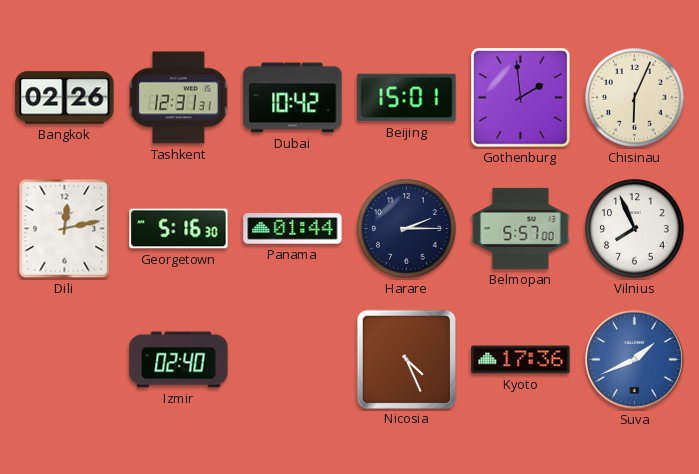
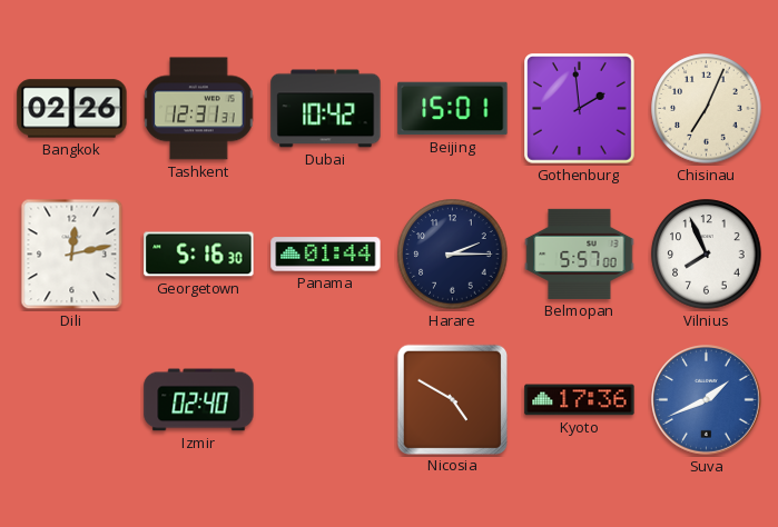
Chisinau: 6:04 -> 7:04
Nicosia: 4:26 -> 4:50
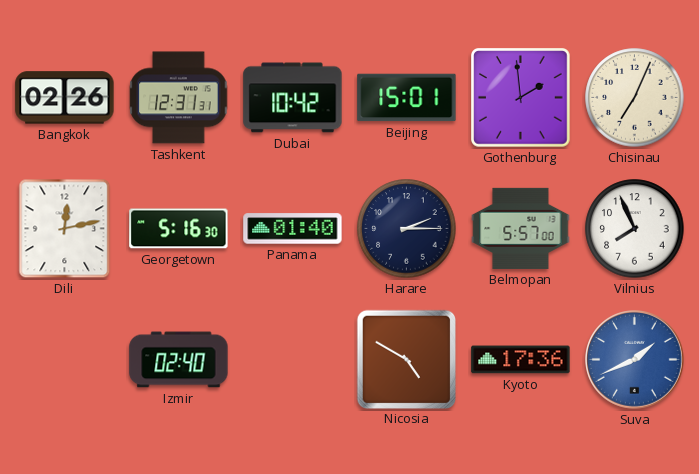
Panama: 01:44 -> 01:40
